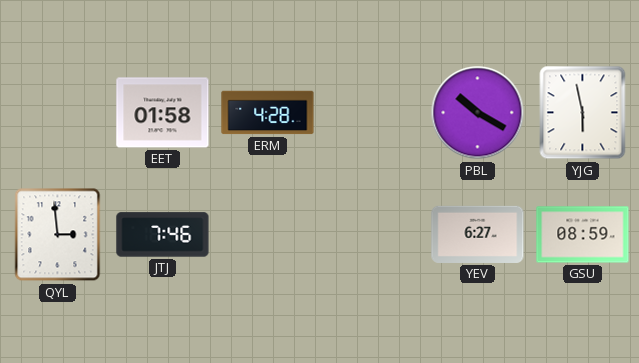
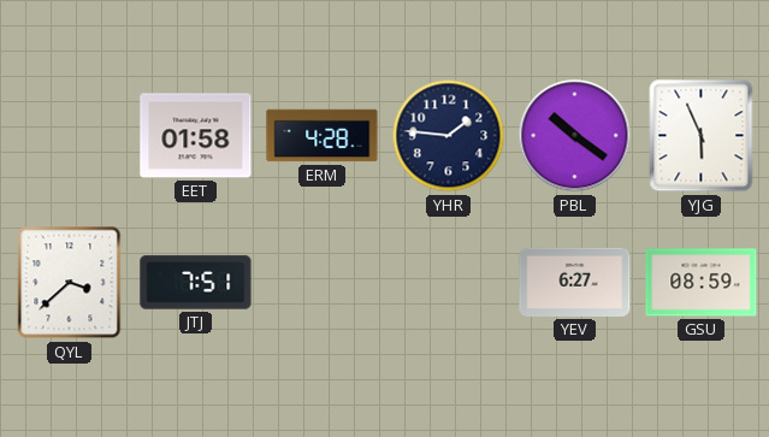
YHR: none -> 1:46
PBL: 10:20 -> 10:21
YJG: 5:58 -> 5:56
QYL: 2:59 -> 3:38
JTJ: 7:46 -> 7:51
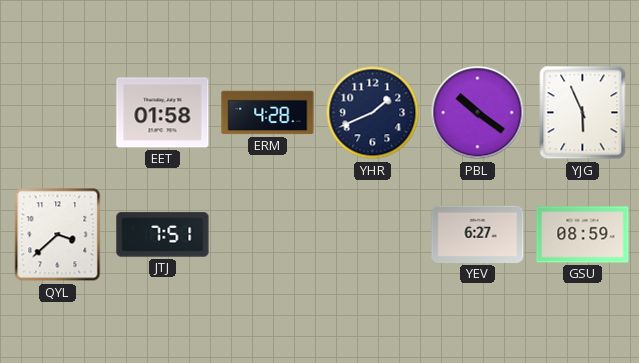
YHR: 1:46 -> 1:41
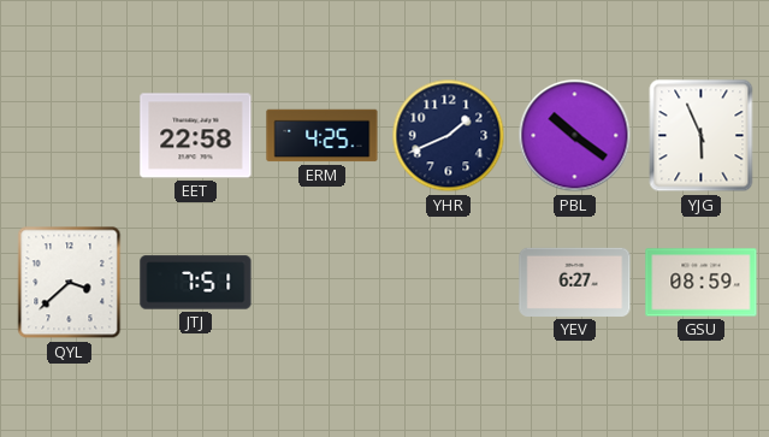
EET: 01:58 -> 22:58
ERM: 4:28 -> 4:25
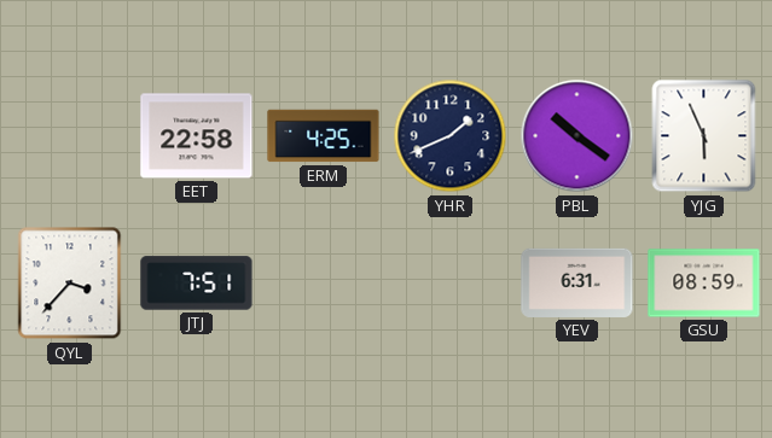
QYL: 3:38 -> 3:37
YEV: 6:27 -> 6:31
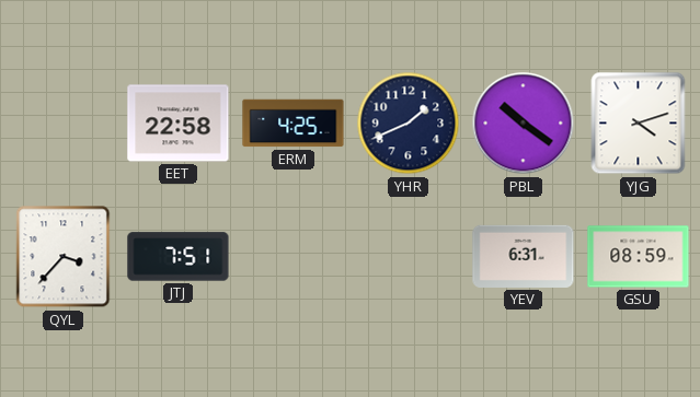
YJG: 5:56 -> 4:12
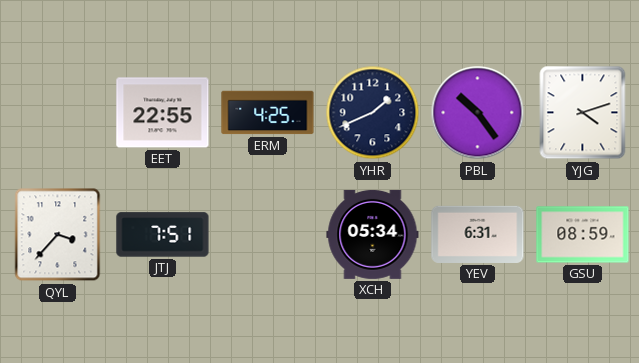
EET: 22:58 -> 22:55
PBL: 10:21 -> 10:24
XCH: none -> 05:34
